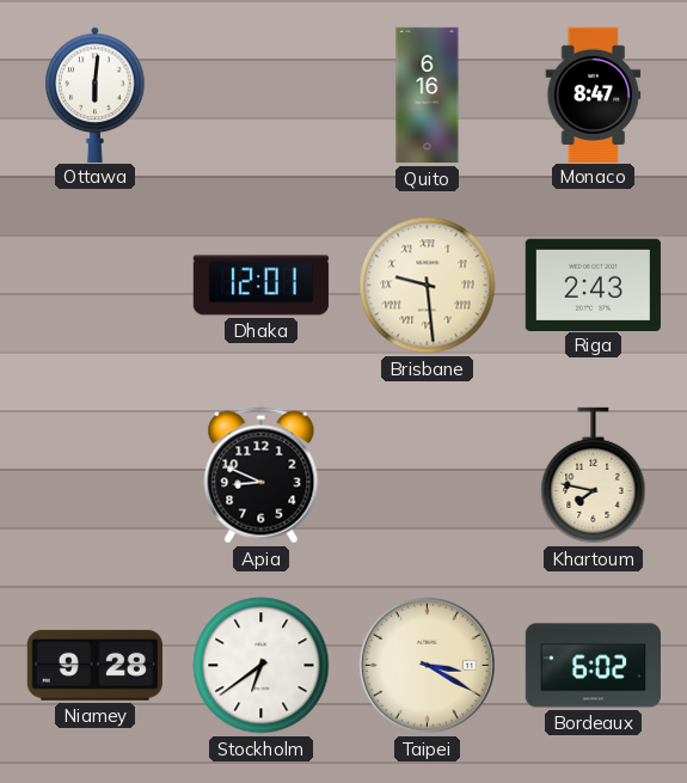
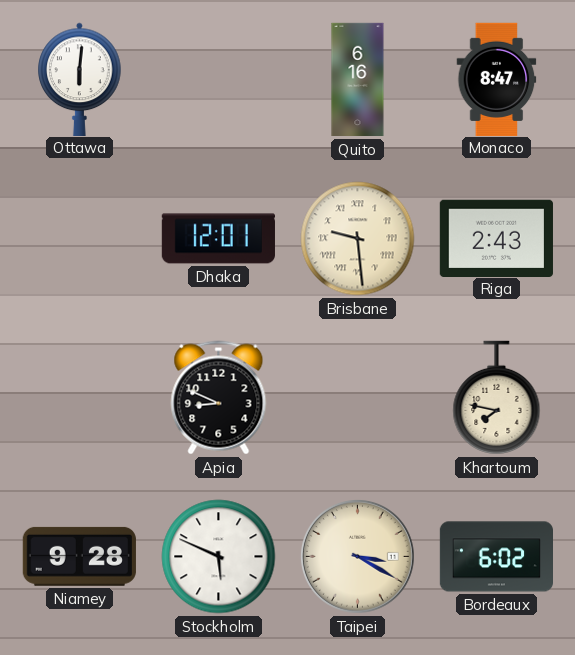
Stockholm: 6:39 -> 5:49
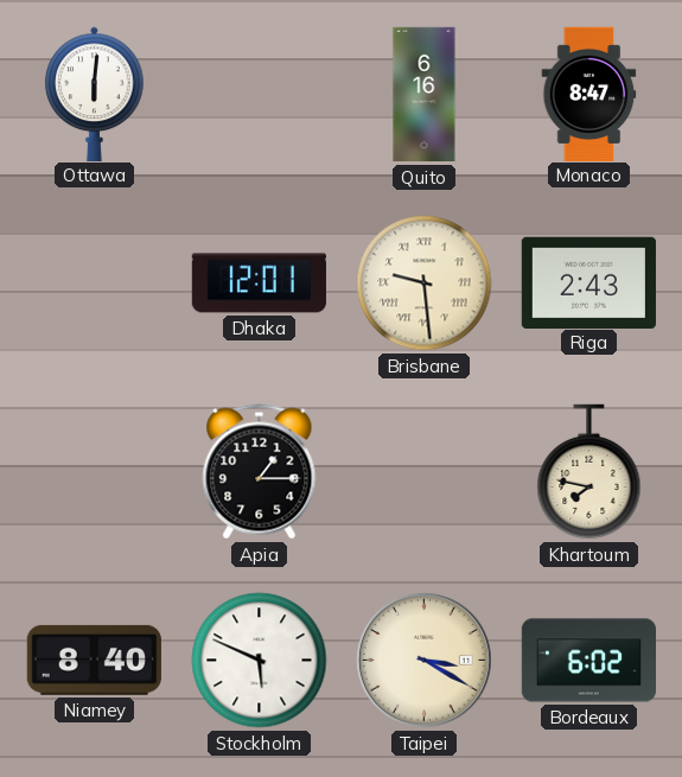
Apia: 8:49 -> 1:15
Niamey: 9:28 -> 8:40
